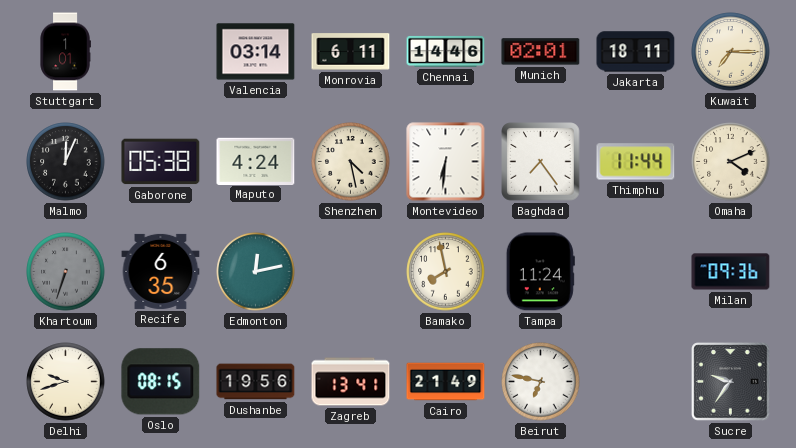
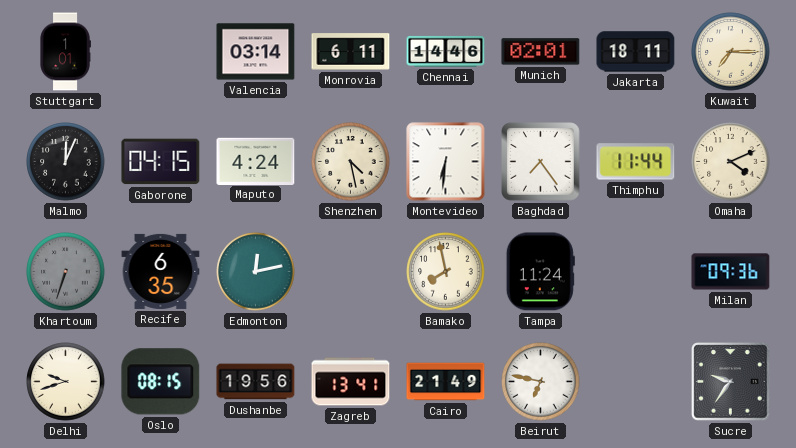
Gaborone: 05:38 -> 04:15
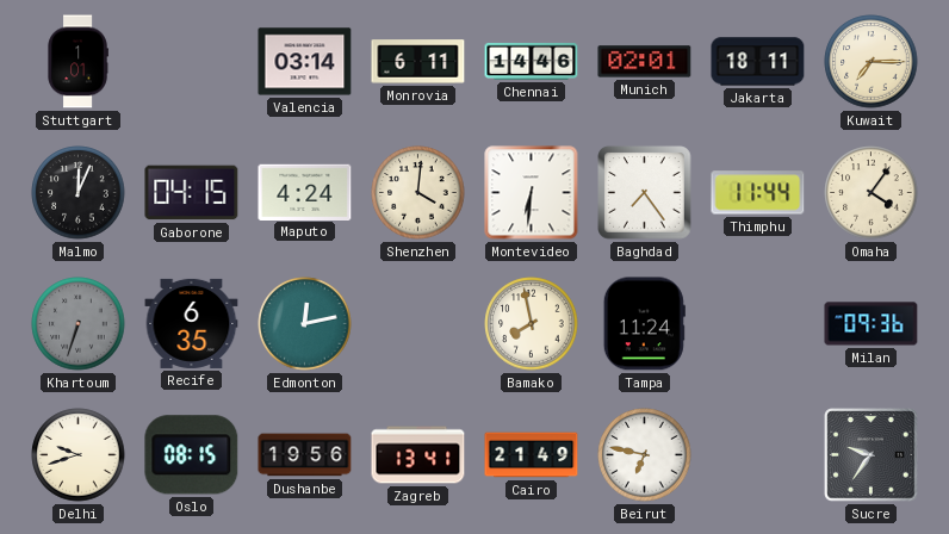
Shenzhen: 4:28 -> 4:01
Omaha: 4:11 -> 4:06
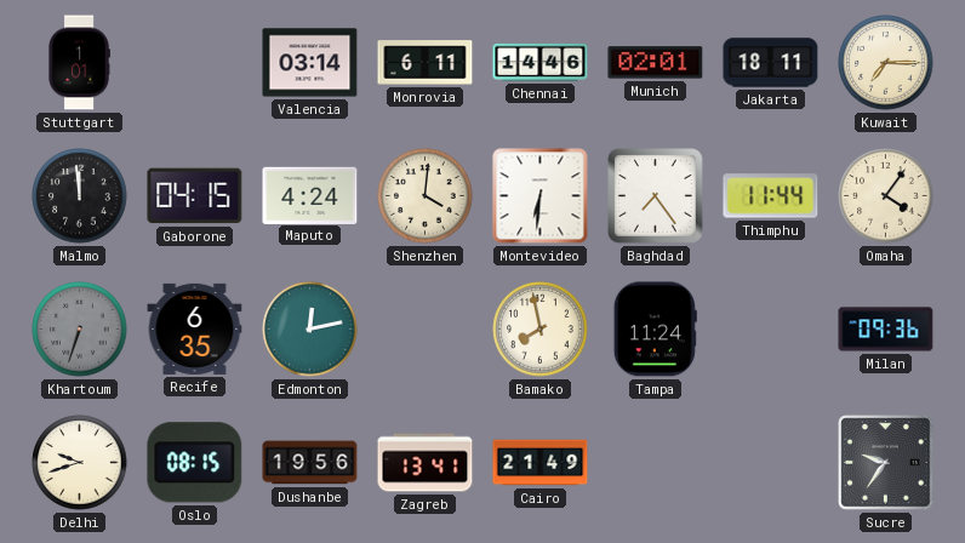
Malmo: 12:04 -> 11:59
Beirut: 6:47 -> none
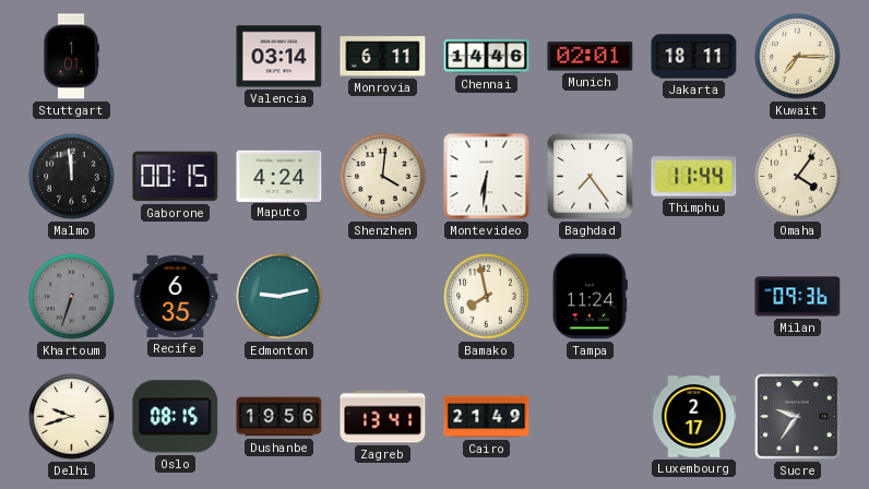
Gaborone: 04:15 -> 00:15
Edmonton: 12:13 -> 9:13
Luxembourg: none -> 2:17
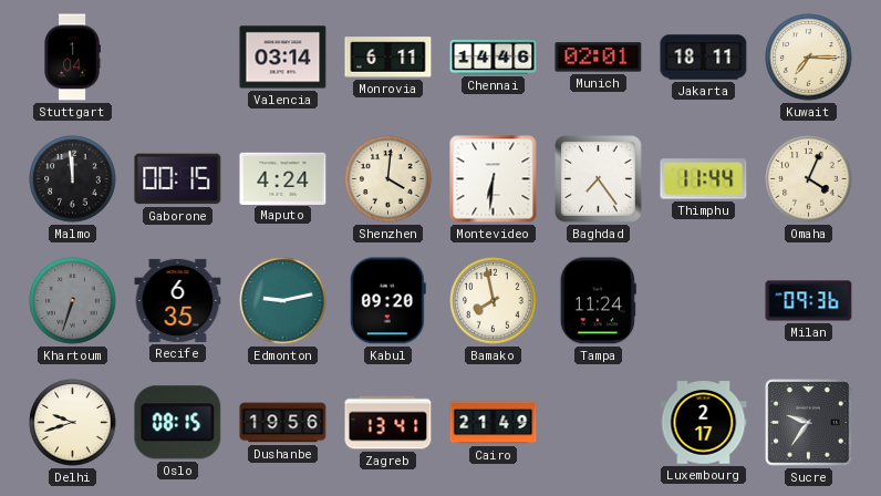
Stuttgart: 1:01 -> 1:04
Omaha: 4:06 -> 4:04
Kabul: none -> 09:20
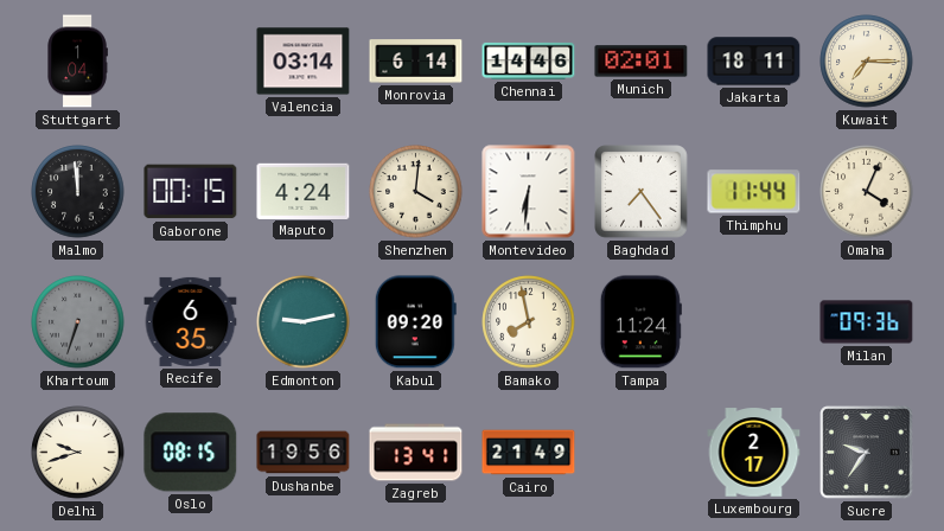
Monrovia: 6:11 -> 6:14
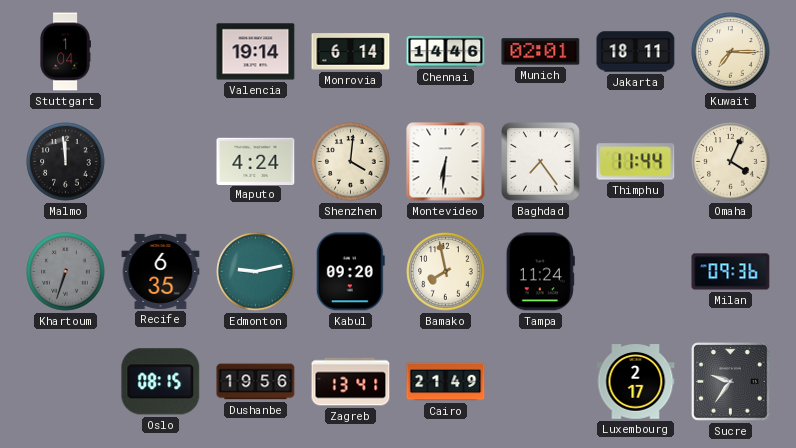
Valencia: 03:14 -> 19:14
Gaborone: 00:15 -> none
Delhi: 9:42 -> none
